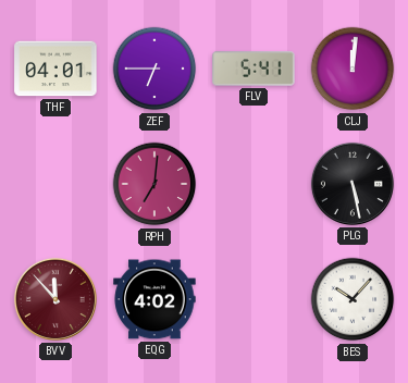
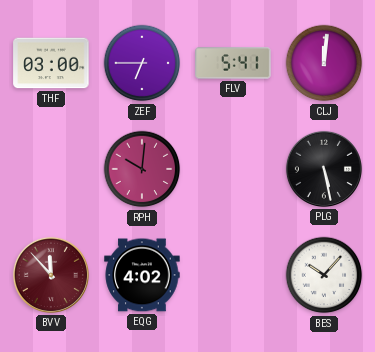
THF: 04:01 -> 03:00
RPH: 7:01 -> 10:01
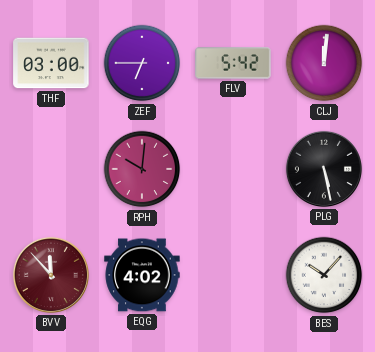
FLV: 5:41 -> 5:42
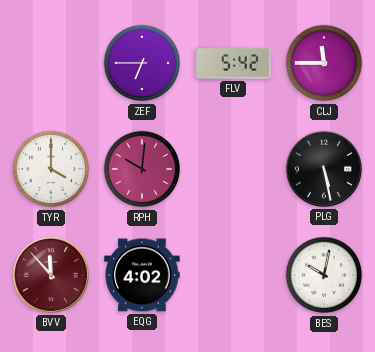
THF: 03:00 -> none
CLJ: 12:01 -> 11:45
TYR: none -> 4:00
BES: 10:07 -> 10:02
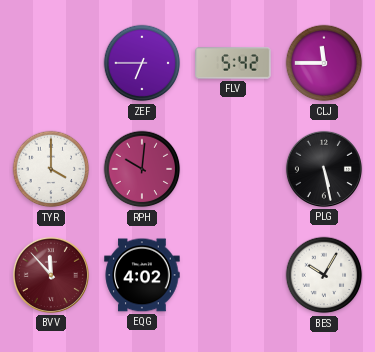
BES: 10:02 -> 10:05
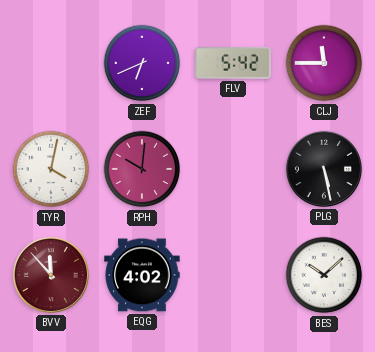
ZEF: 6:45 -> 6:41
TYR: 4:00 -> 4:02
BES: 10:05 -> 10:08
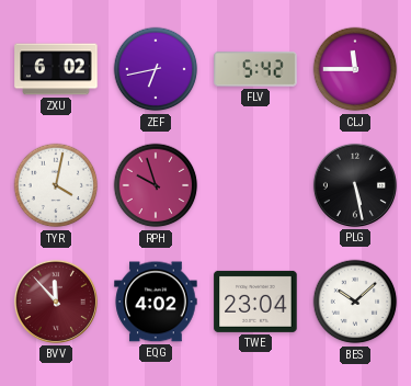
ZXU: none -> 6:02
ZEF: 6:41 -> 6:43
RPH: 10:01 -> 9:57
TWE: none -> 23:04
